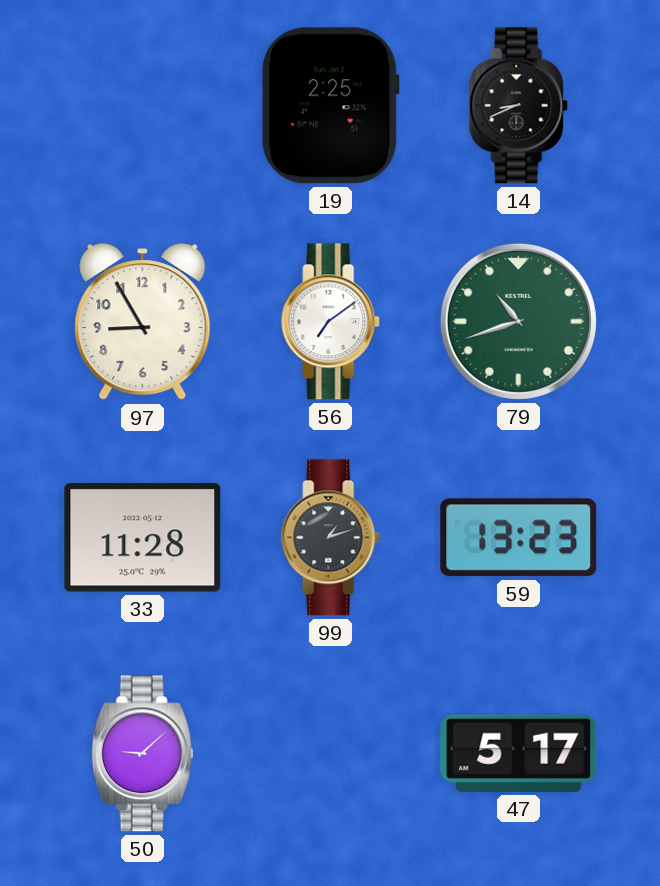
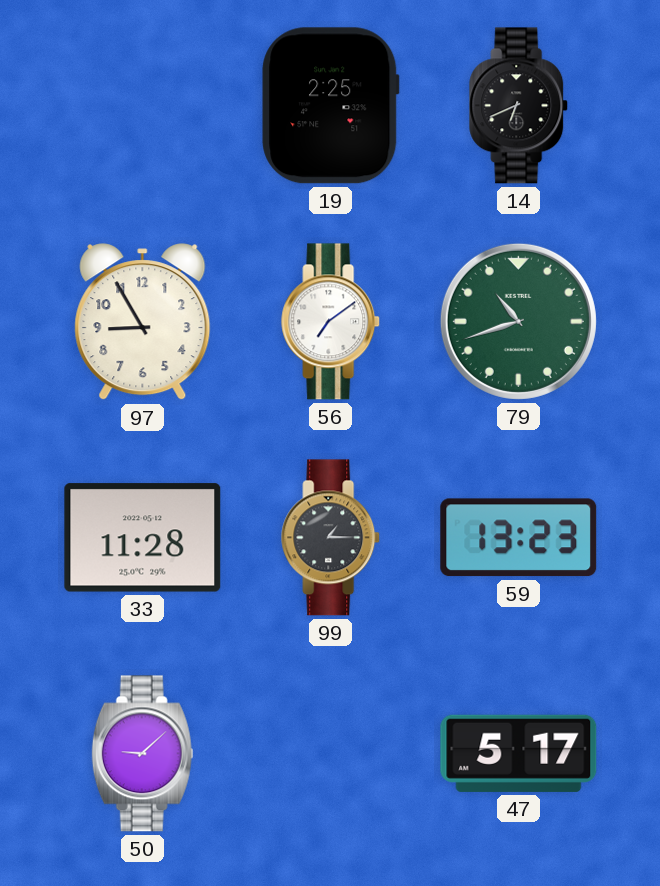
14: 8:41 -> 6:41
99: 1:12 -> 1:15
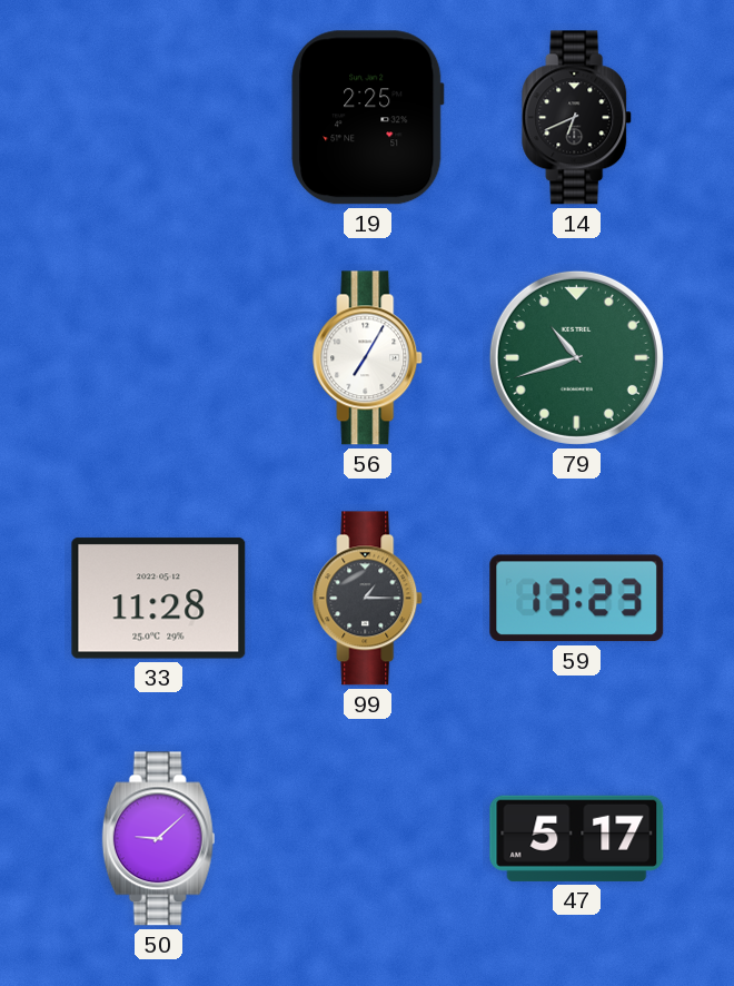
97: 8:55 -> none
56: 7:09 -> 7:05
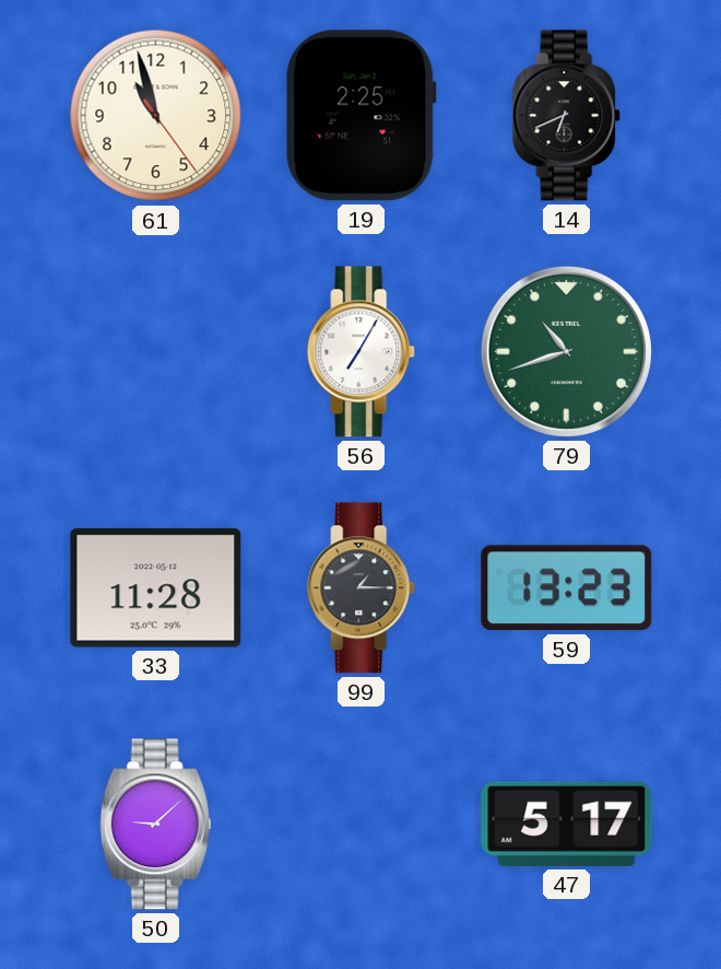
61: none -> 10:57
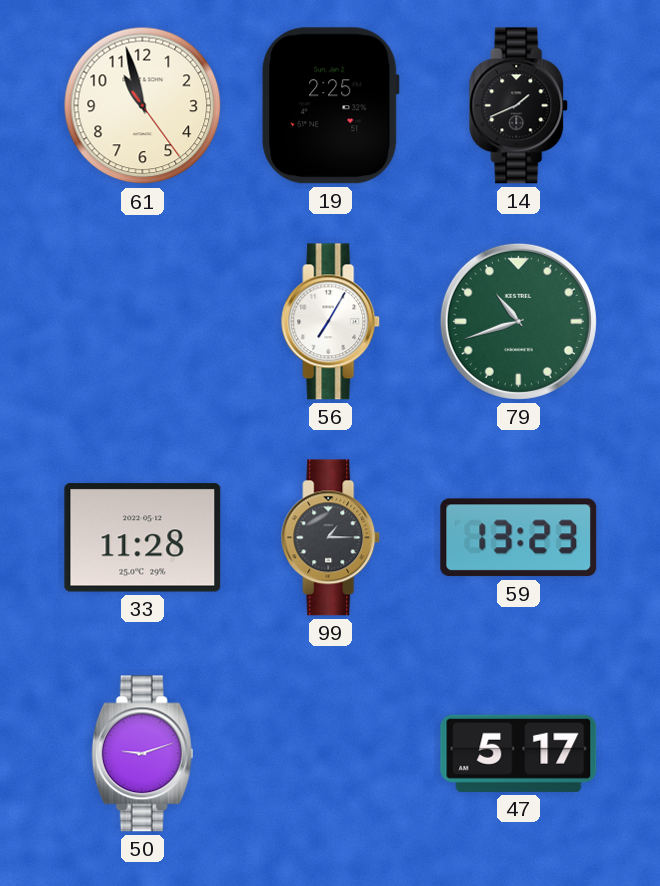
14: 6:41 -> 1:41
50: 9:08 -> 9:12
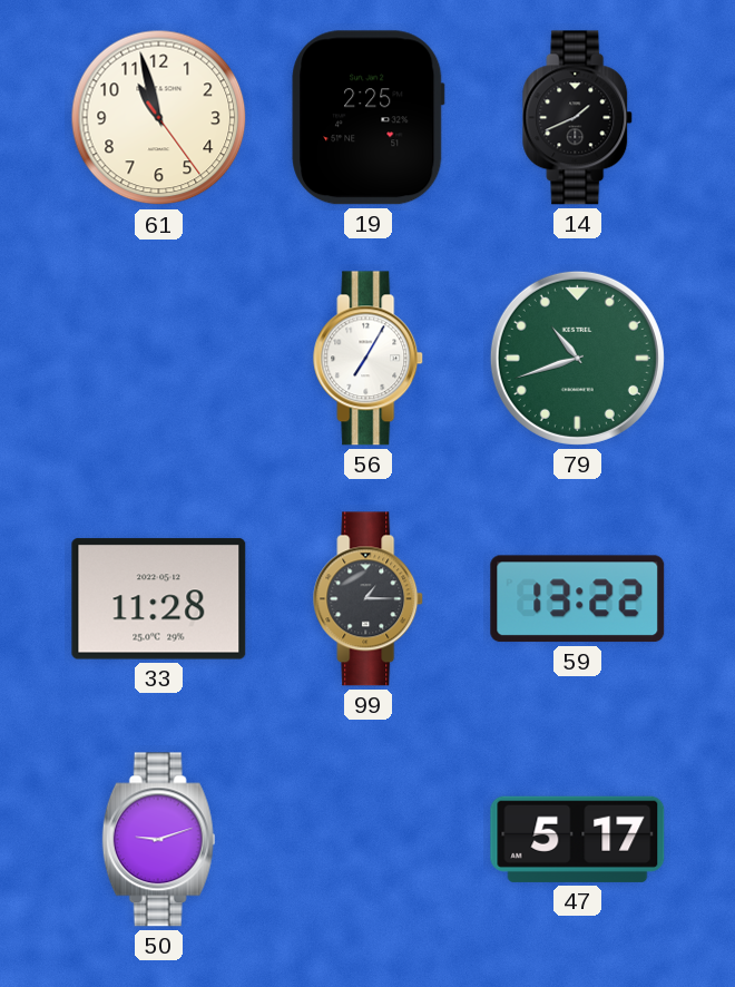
59: 13:23 -> 13:22
